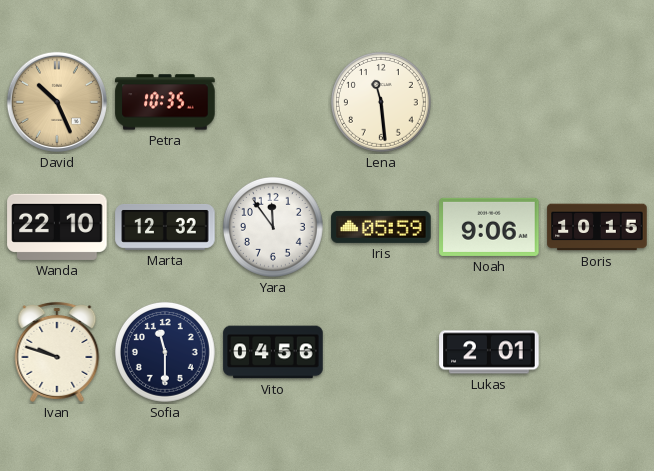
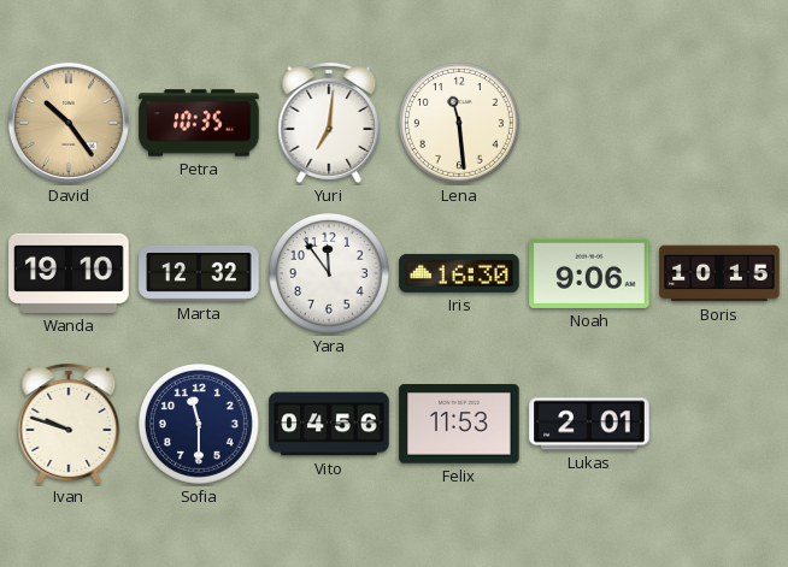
David: 10:26 -> 10:24
Yuri: none -> 7:01
Wanda: 22:10 -> 19:10
Iris: 05:59 -> 16:30
Felix: none -> 11:53
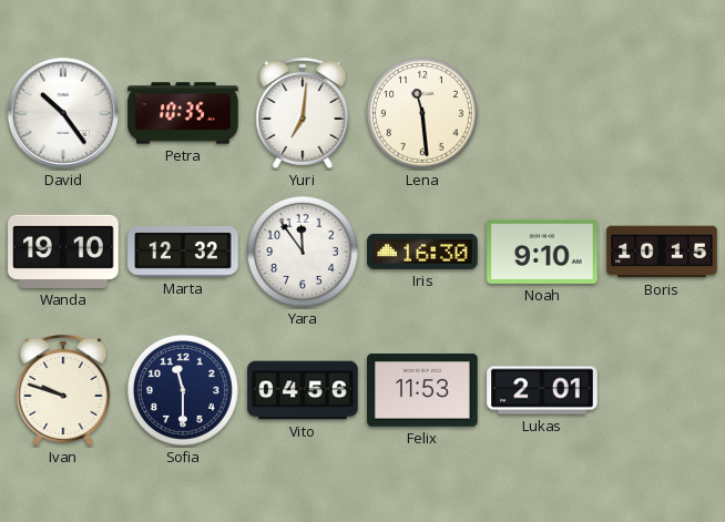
David dial: champagne -> white
Noah: 9:06 -> 9:10
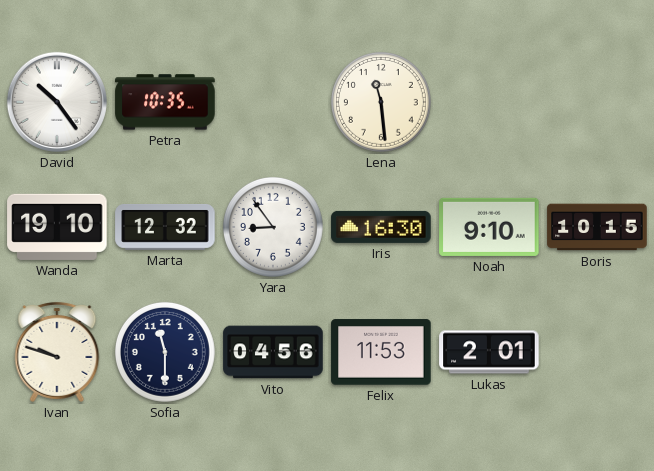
Yuri: 7:01 -> none
Yara: 11:54 -> 8:54
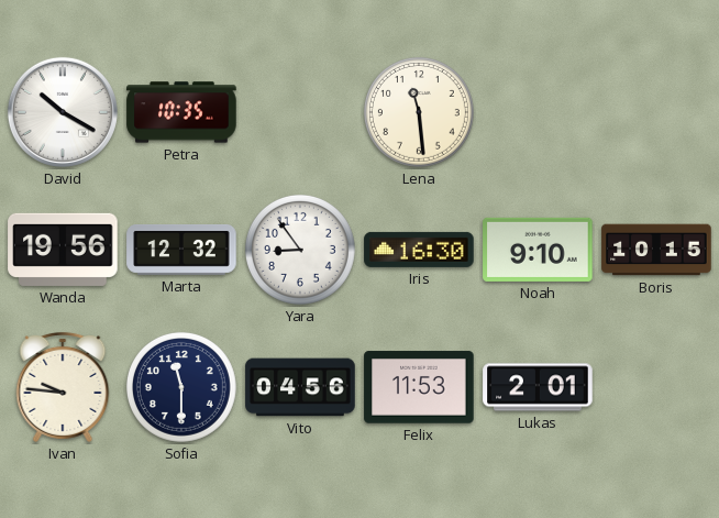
David: 10:24 -> 10:20
Wanda: 19:10 -> 19:56
Ivan: 9:48 -> 9:46
